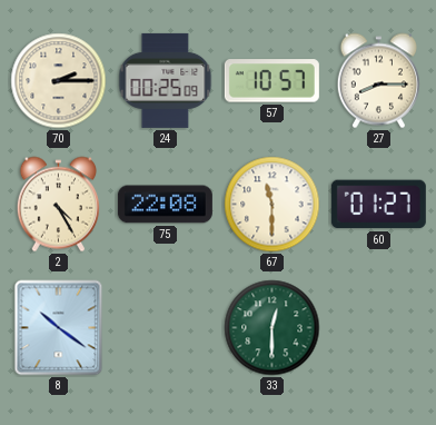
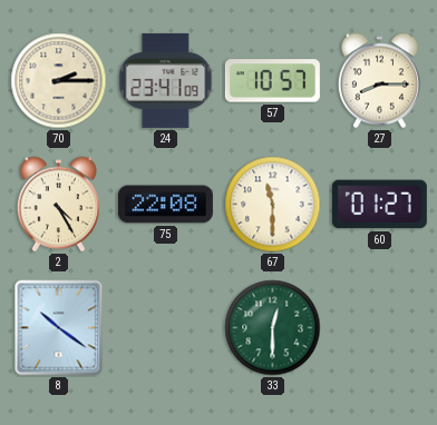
24: 00:25 -> 23:41
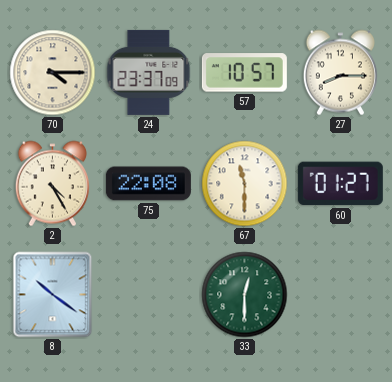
70: 2:15 -> 4:15
24: 23:41 -> 23:37
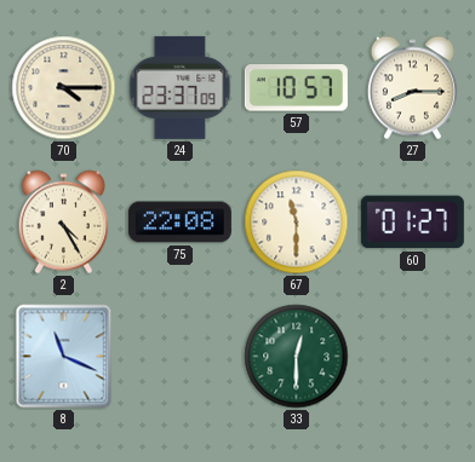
8: 10:21 -> 11:19
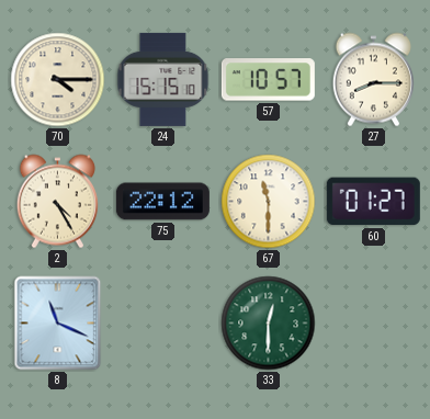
24: 23:37 -> 15:15
75: 22:08 -> 22:12
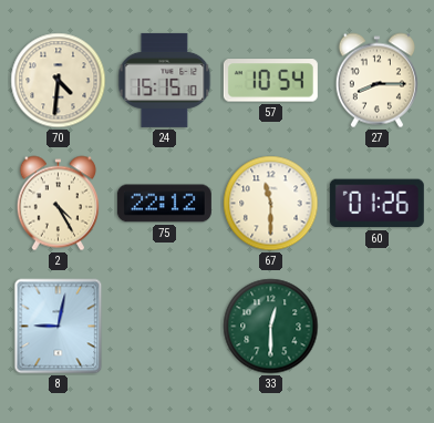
70: 4:15 -> 4:31
57: 10:57 -> 10:54
60: 01:27 -> 01:26
8: 11:19 -> 9:02
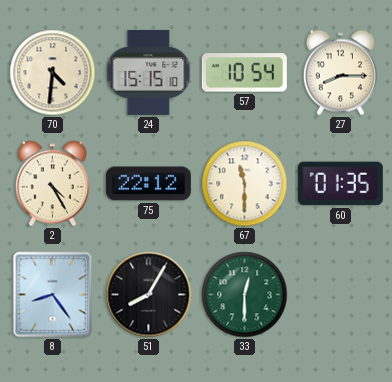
60: 01:26 -> 01:35
8: 9:02 -> 8:24
51: none -> 8:05
